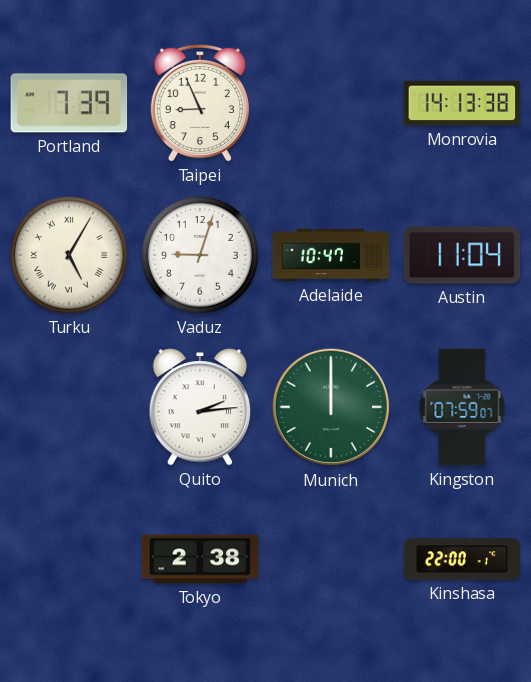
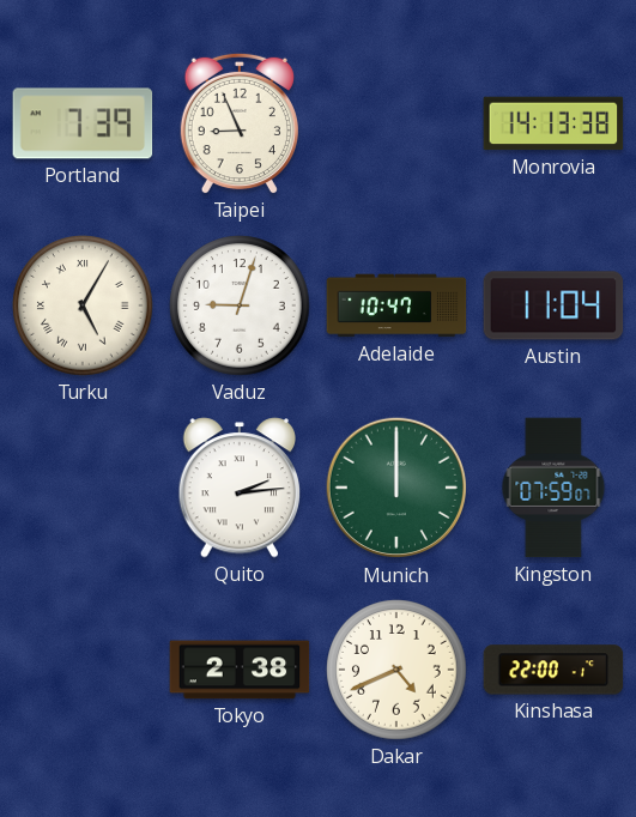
Dakar: none -> 4:41
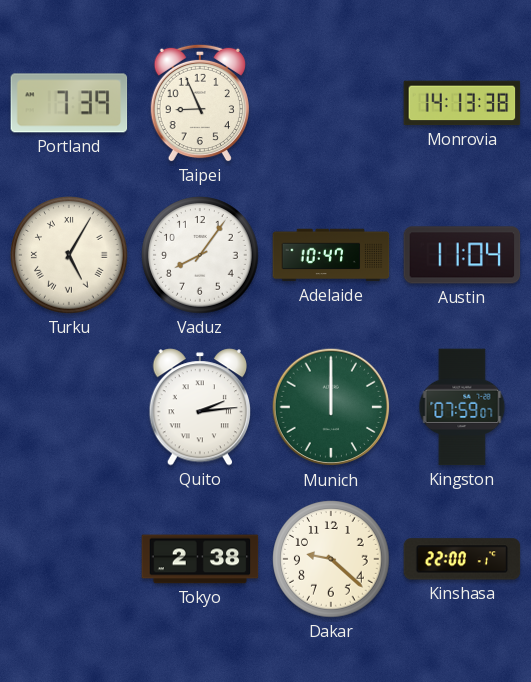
Vaduz: 9:03 -> 8:06
Dakar: 4:41 -> 9:22
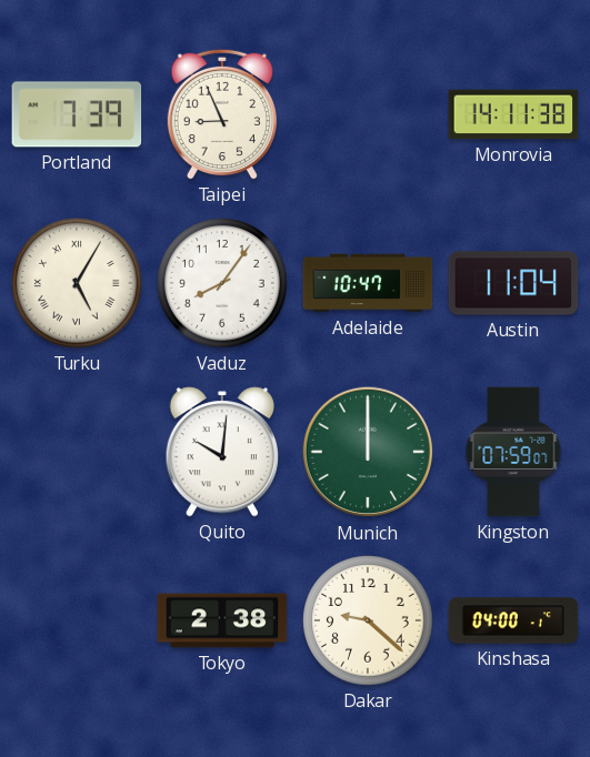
Monrovia: 14:13 -> 14:11
Quito: 2:14 -> 10:01
Kinshasa: 22:00 -> 04:00
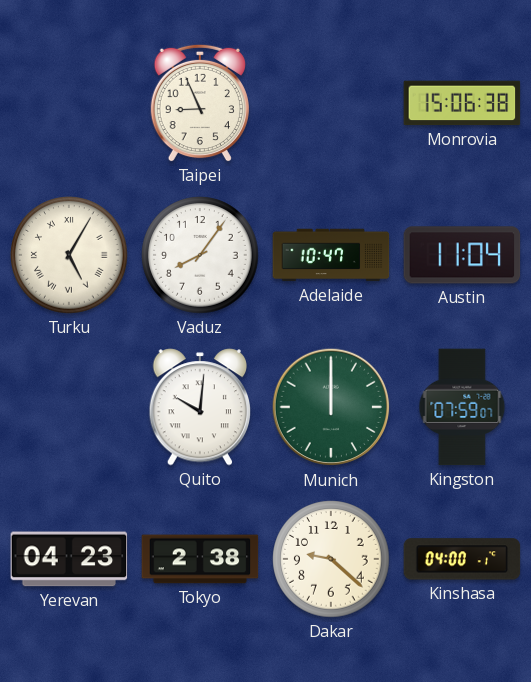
Portland: 7:39 -> none
Monrovia: 14:11 -> 15:06
Yerevan: none -> 04:23
